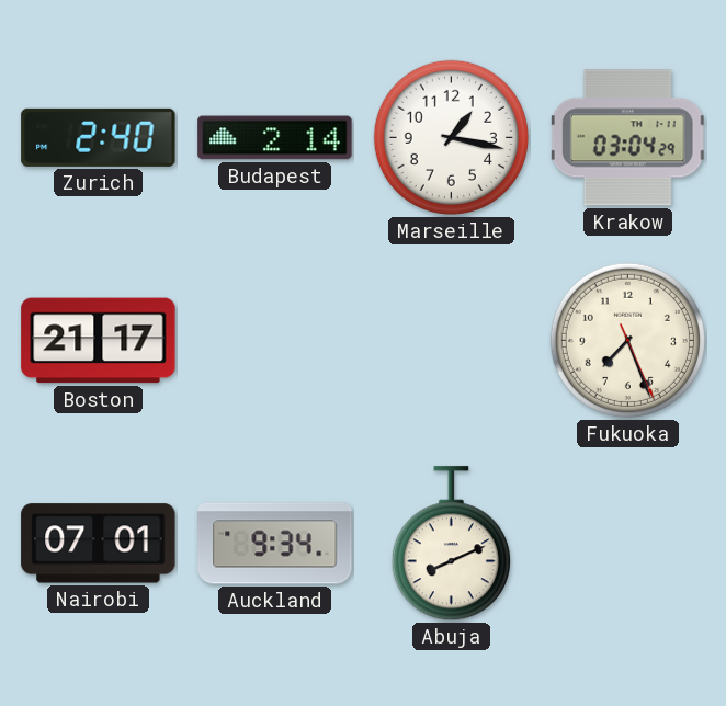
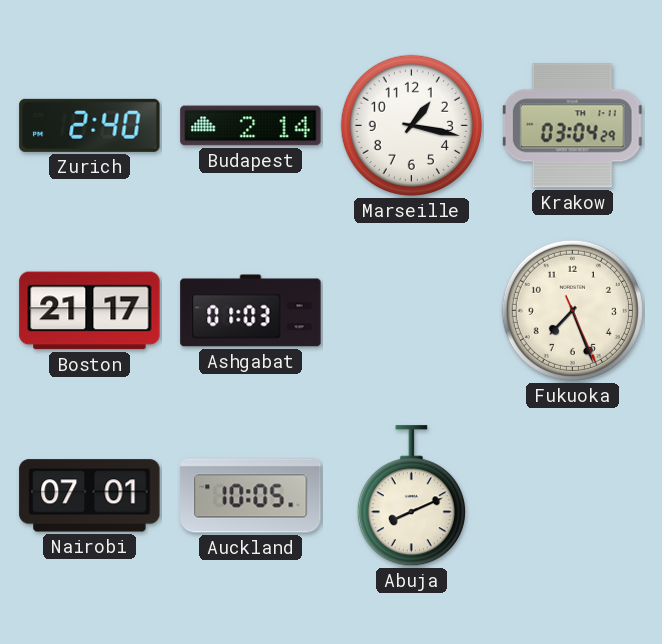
Ashgabat: none -> 01:03
Auckland: 9:34 -> 10:05
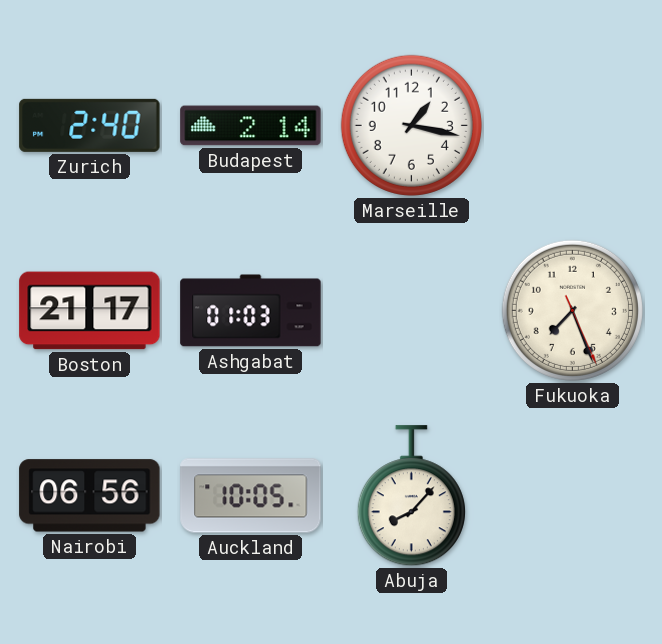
Krakow: 03:04 -> none
Nairobi: 07:01 -> 06:56
Abuja: 8:11 -> 8:07
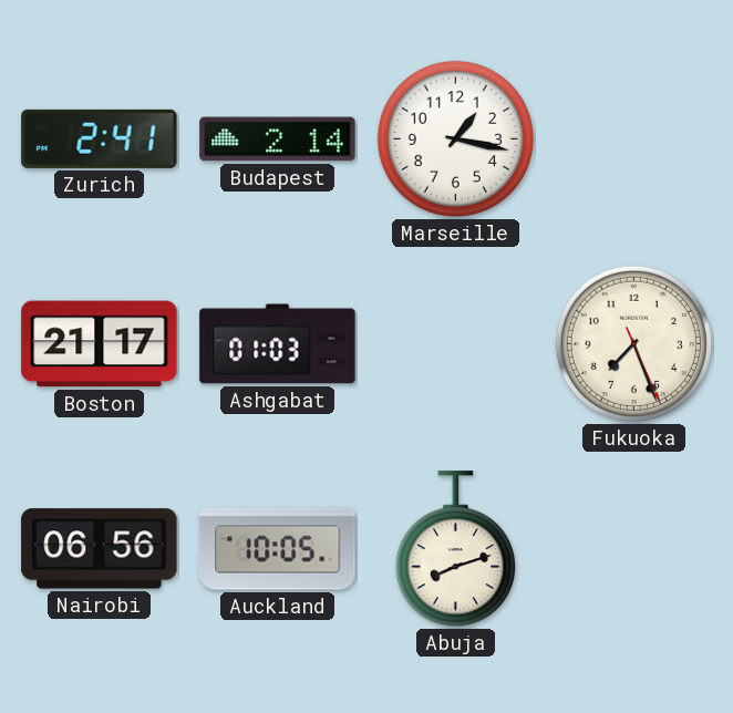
Zurich: 2:40 -> 2:41
Abuja: 8:07 -> 8:12
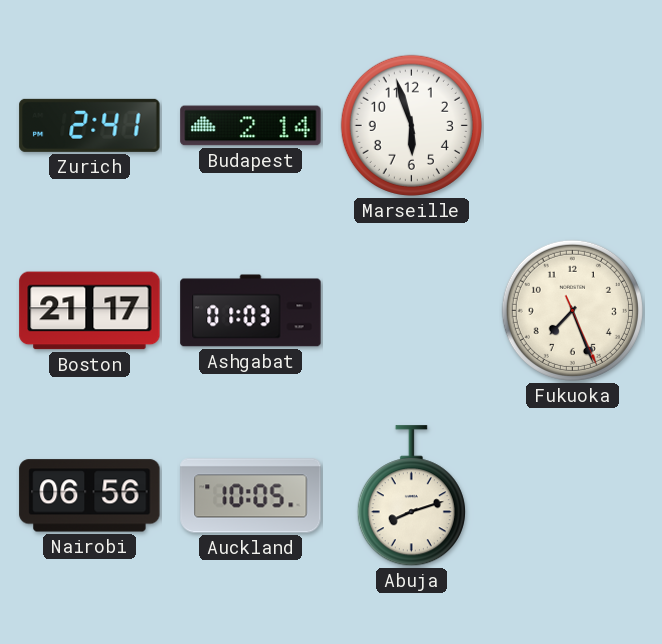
Marseille: 1:17 -> 5:57
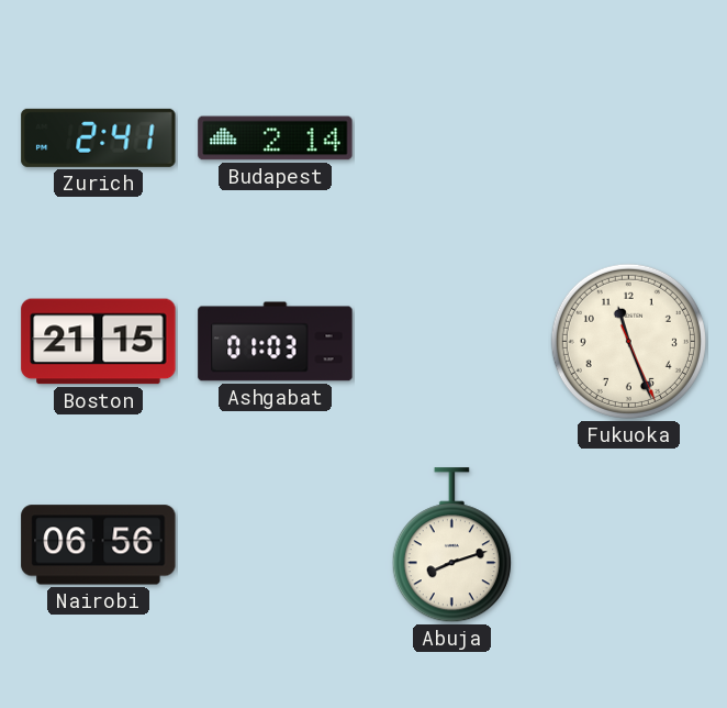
Marseille: 5:57 -> none
Boston: 21:17 -> 21:15
Fukuoka: 7:26 -> 11:26
Auckland: 10:05 -> none
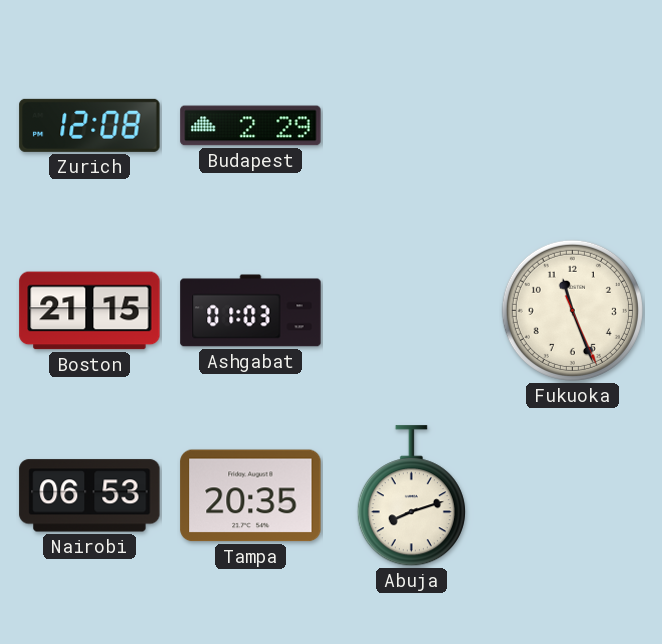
Zurich: 2:41 -> 12:08
Budapest: 2:14 -> 2:29
Nairobi: 06:56 -> 06:53
Tampa: none -> 20:35
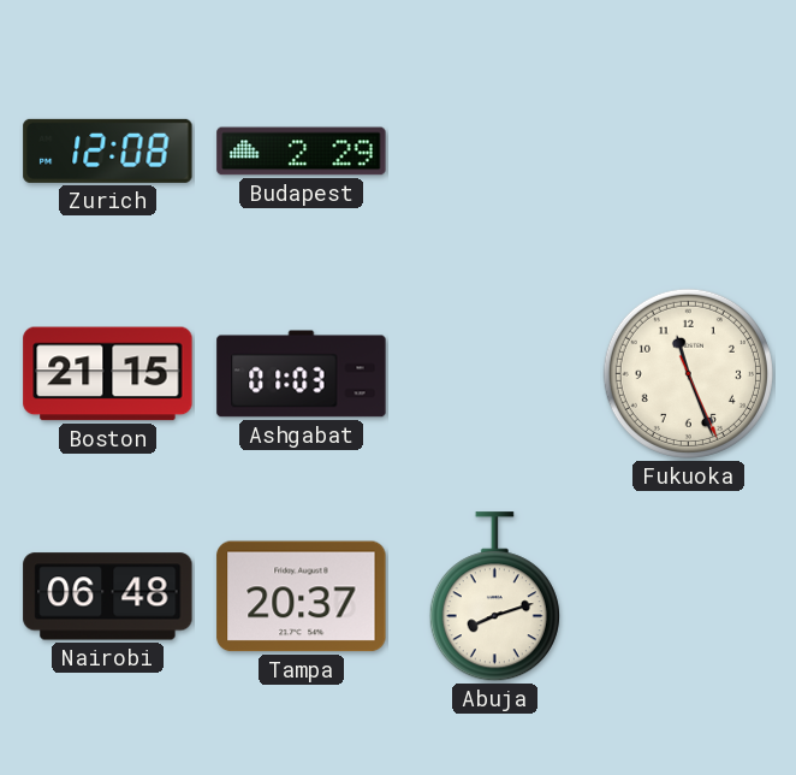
Nairobi: 06:53 -> 06:48
Tampa: 20:35 -> 20:37
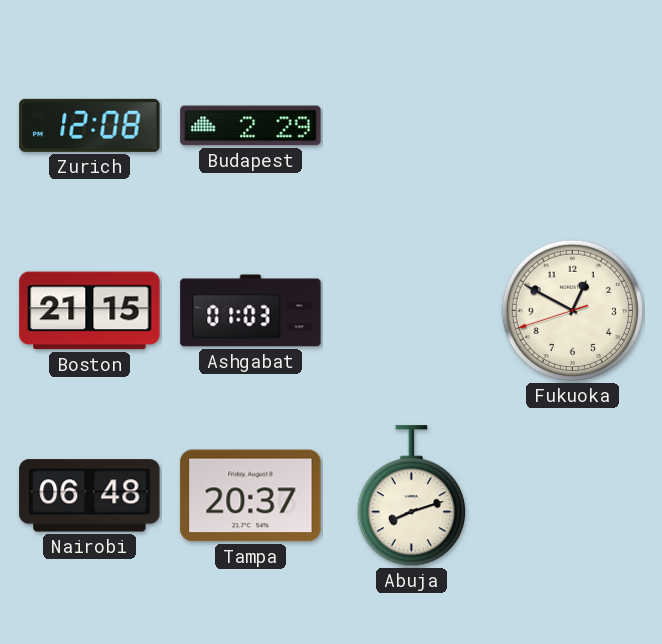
Fukuoka: 11:26 -> 12:49
